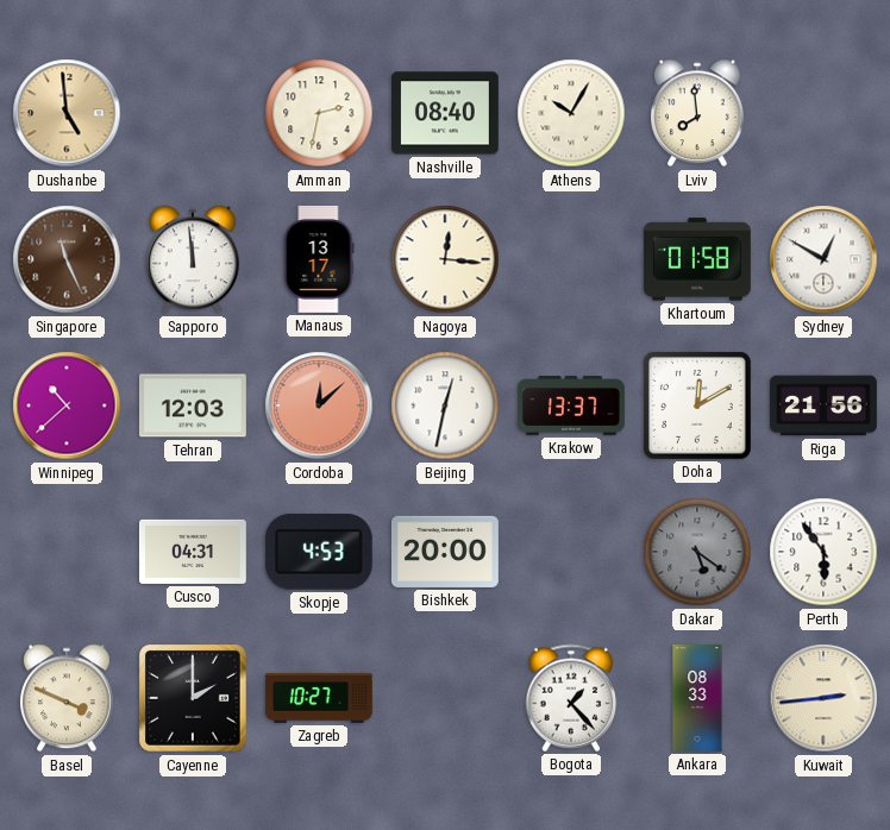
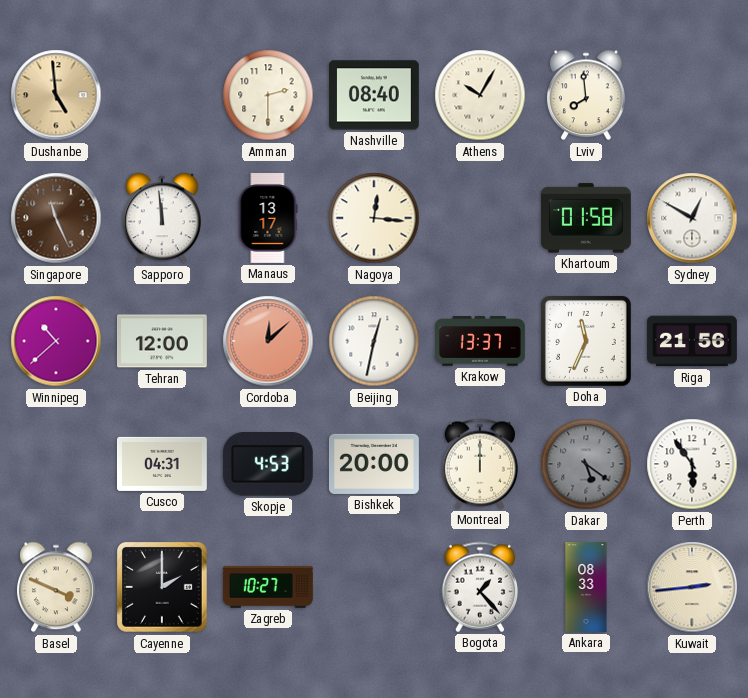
Amman: 2:32 -> 2:30
Tehran: 12:03 -> 12:00
Doha: 12:10 -> 11:34
Montreal: none -> 12:00
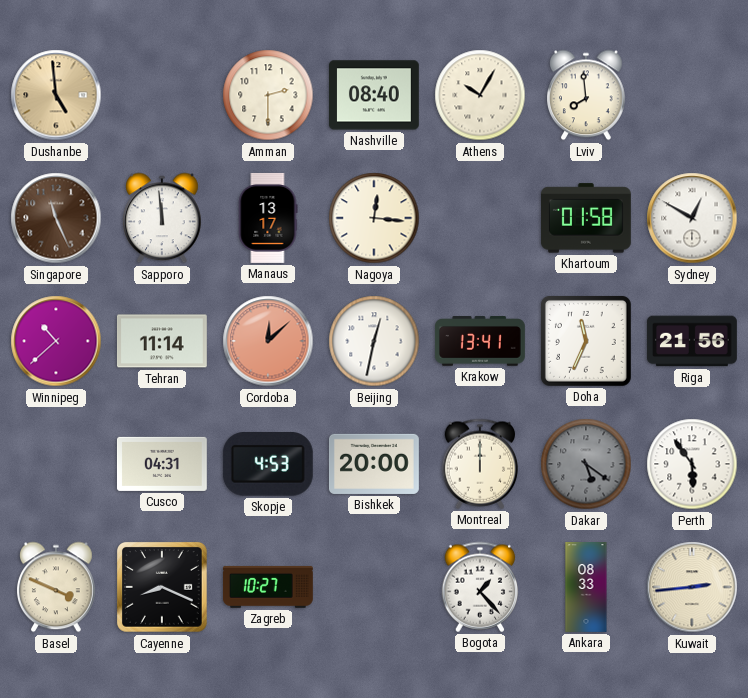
Tehran: 12:00 -> 11:14
Krakow: 13:37 -> 13:41
Cayenne: 2:00 -> 8:19
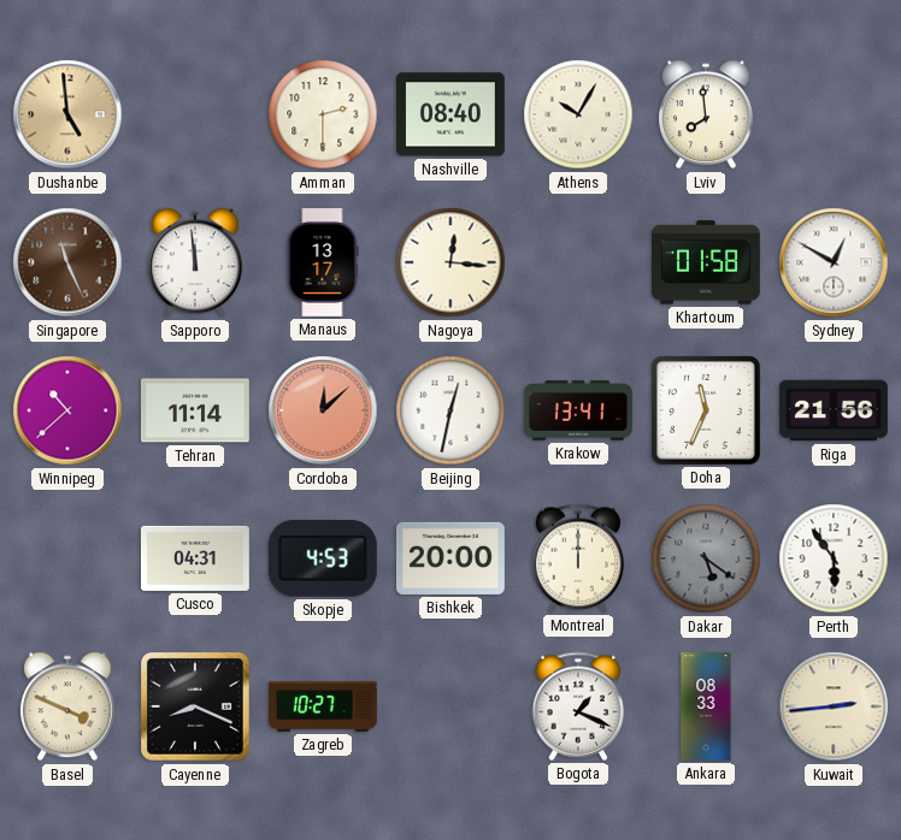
Bogota: 1:23 -> 1:19
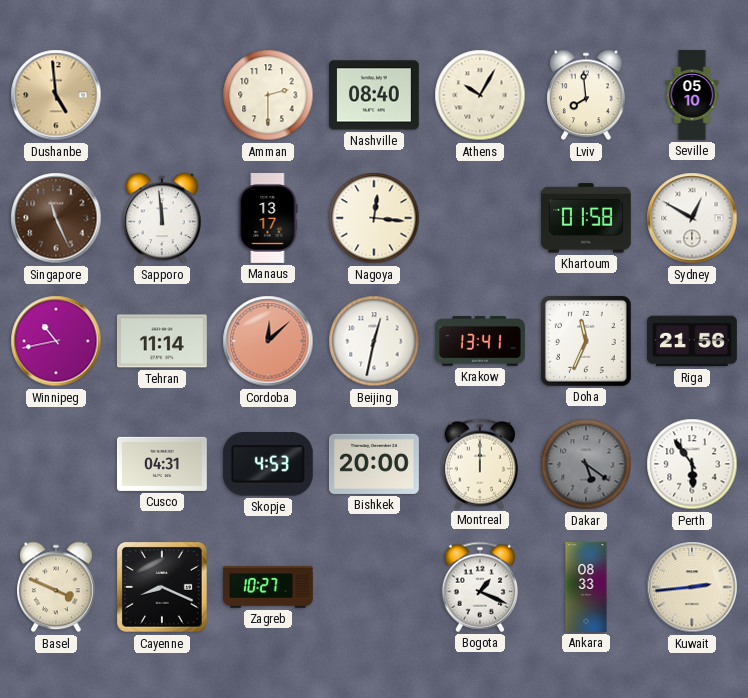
Seville: none -> 05:10
Winnipeg: 10:38 -> 10:43
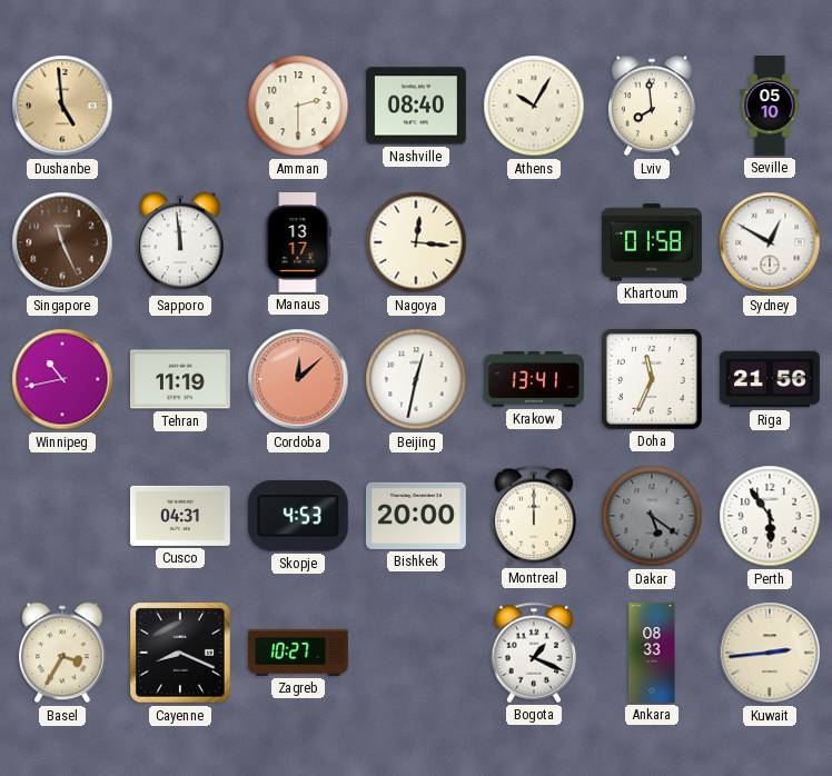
Tehran: 11:14 -> 11:19
Basel: 3:49 -> 3:35
